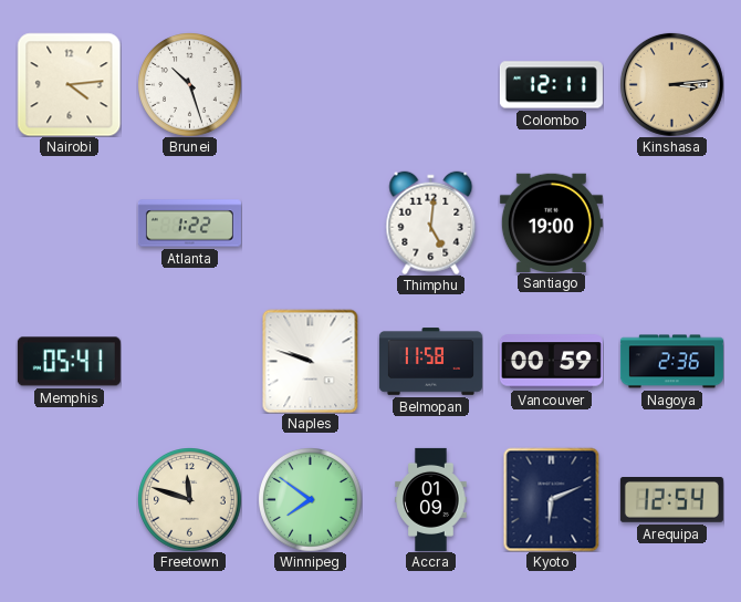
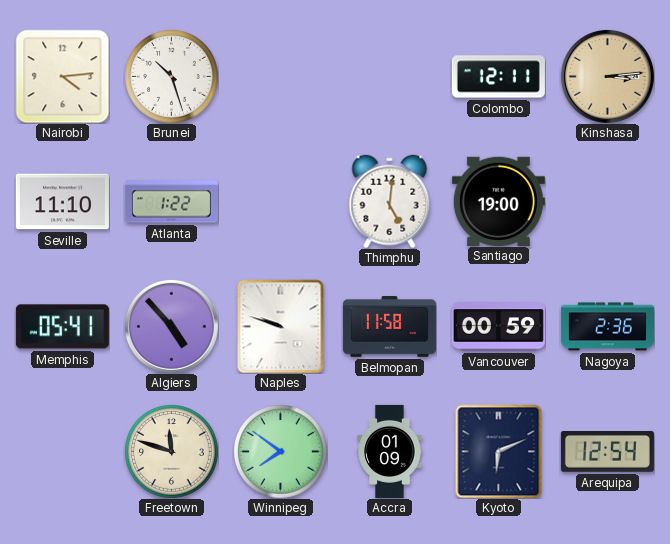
Seville: none -> 11:10
Algiers: none -> 4:53
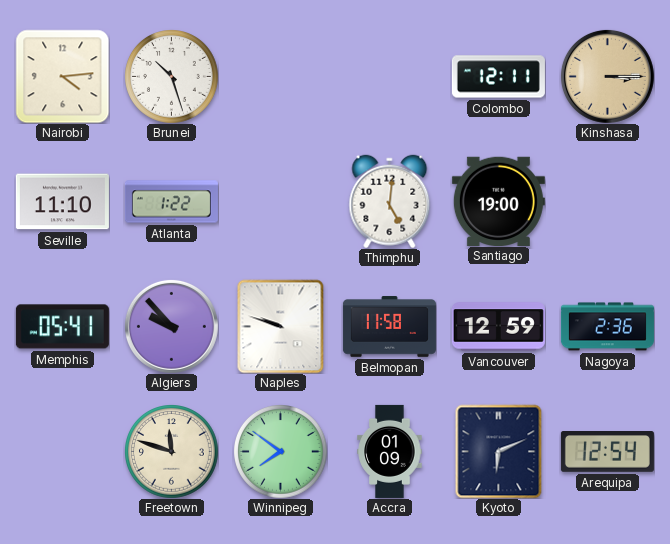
Kinshasa: 3:14 -> 3:15
Algiers: 4:53 -> 9:53
Vancouver: 00:59 -> 12:59
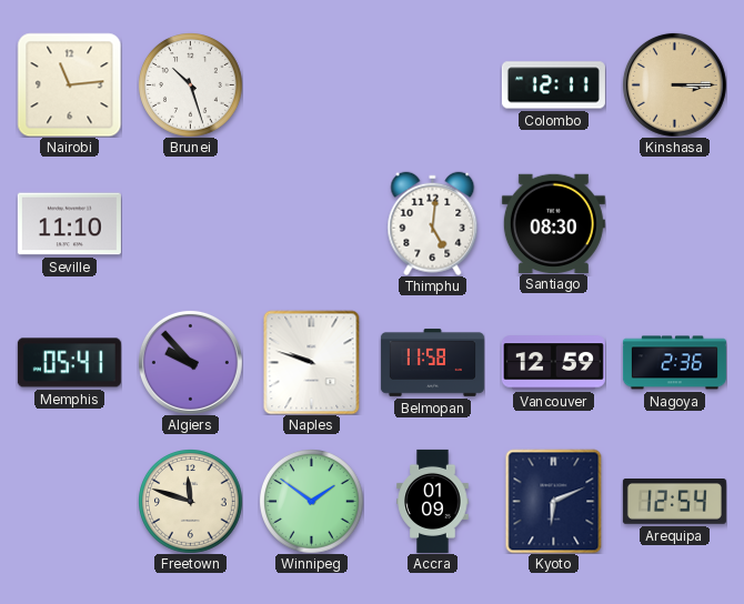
Nairobi: 4:14 -> 11:14
Atlanta: 1:22 -> none
Santiago: 19:00 -> 08:30
Winnipeg: 7:51 -> 1:51
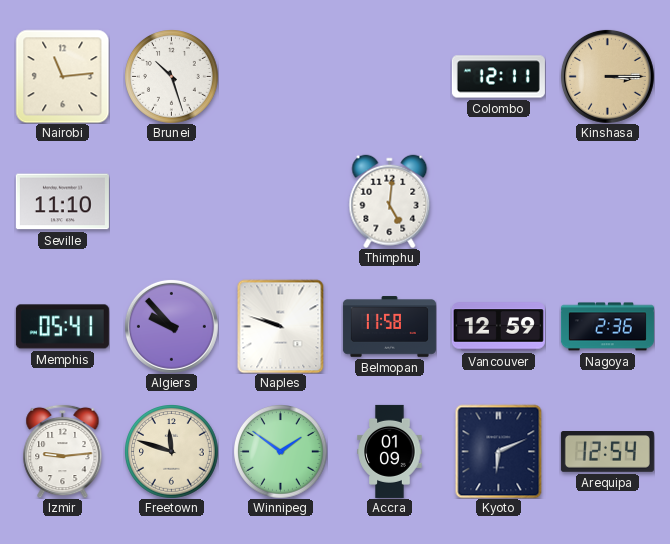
Santiago: 08:30 -> none
Izmir: none -> 9:14
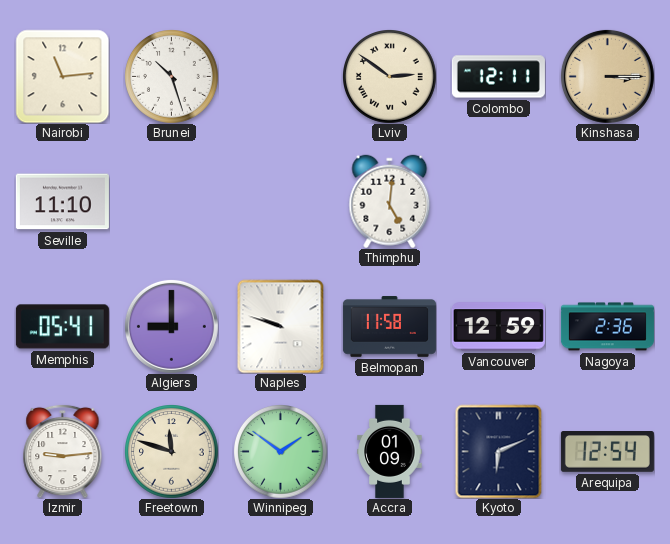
Lviv: none -> 2:51
Algiers: 9:53 -> 9:00
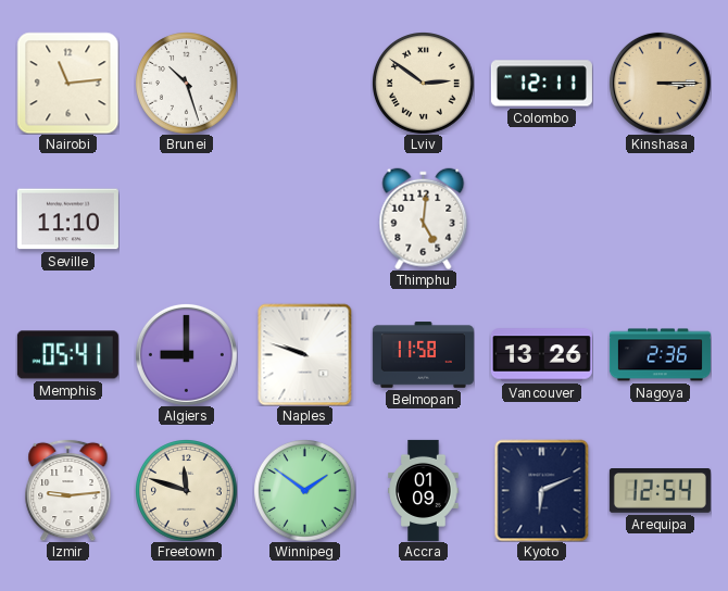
Vancouver: 12:59 -> 13:26
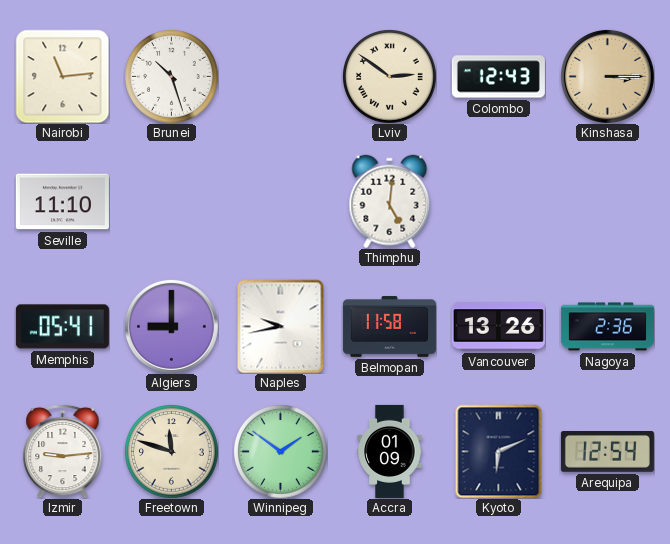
Colombo: 12:11 -> 12:43
Naples: 9:48 -> 9:43
